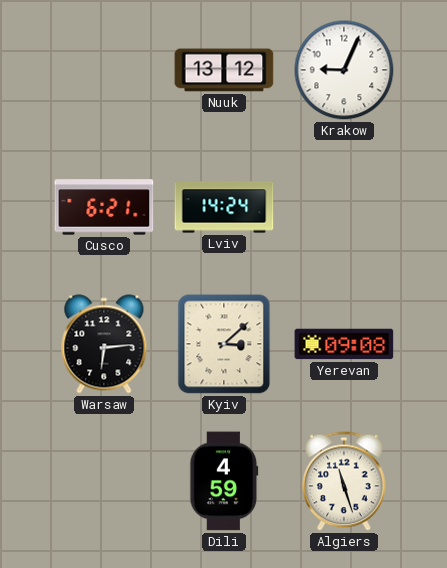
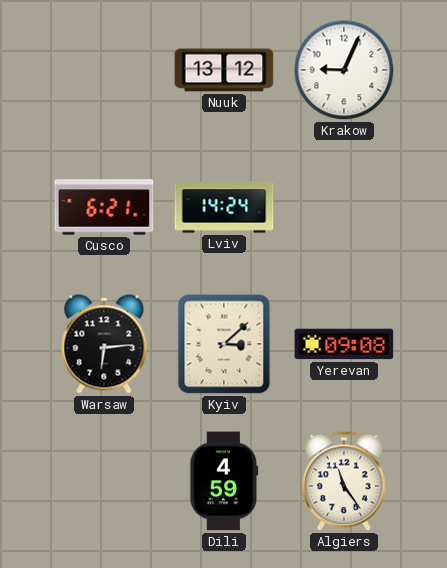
Algiers: 11:27 -> 11:24
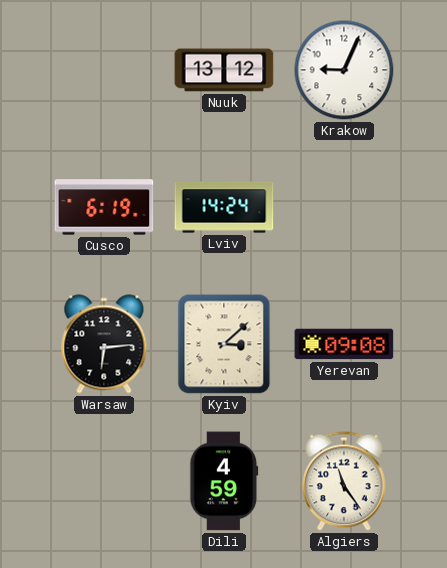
Cusco: 6:21 -> 6:19
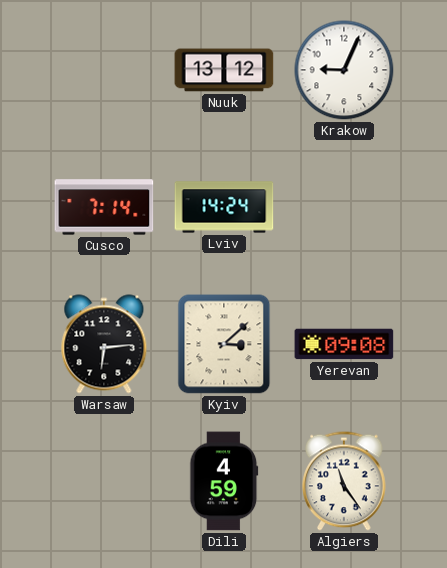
Cusco: 6:19 -> 7:14
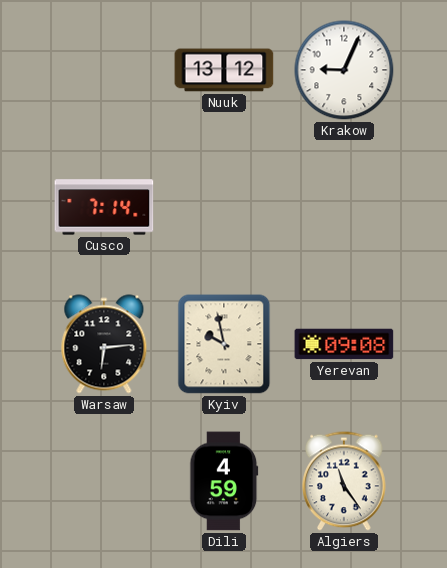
Lviv: 14:24 -> none
Kyiv: 3:08 -> 9:58
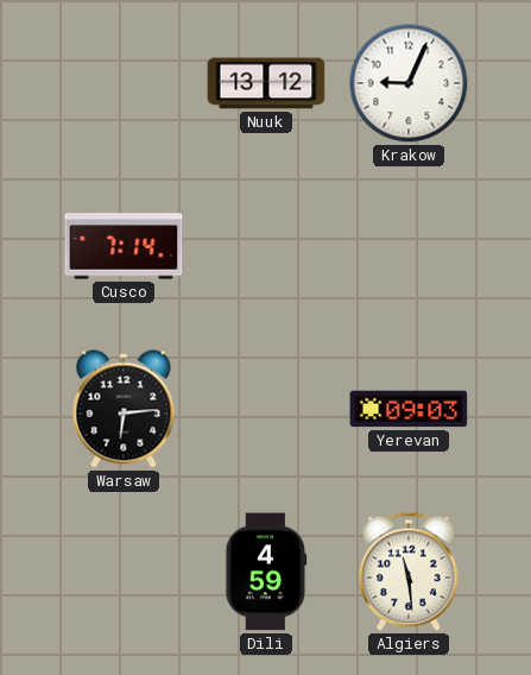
Kyiv: 9:58 -> none
Yerevan: 09:08 -> 09:03
Algiers: 11:24 -> 11:29
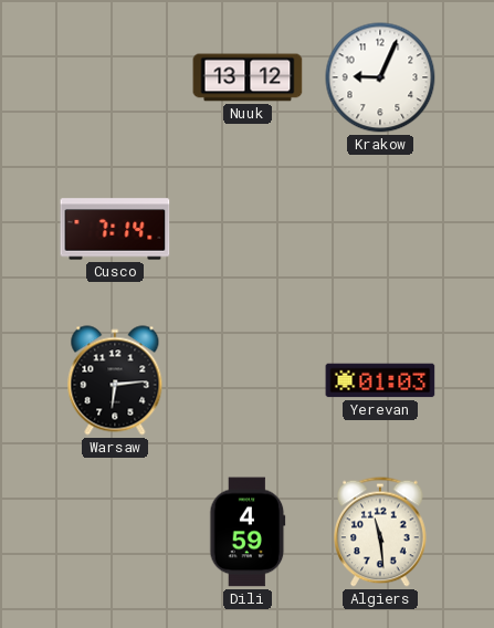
Yerevan: 09:03 -> 01:03
